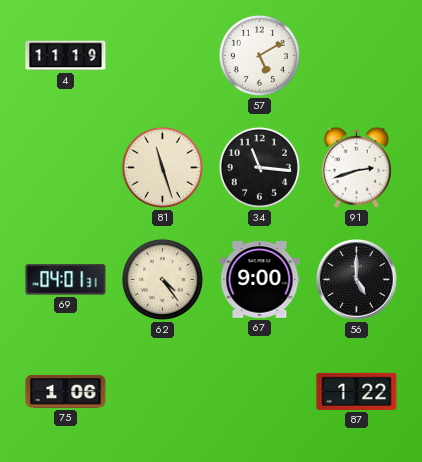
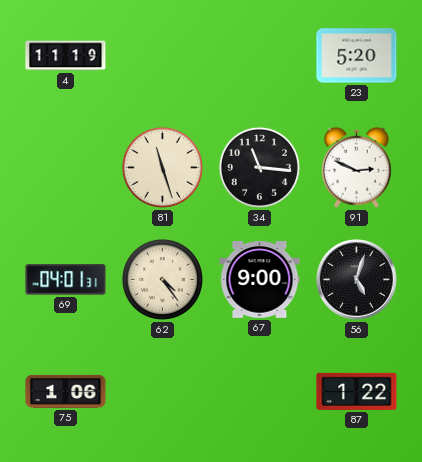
57: 5:10 -> none
23: none -> 5:20
91: 2:42 -> 2:49
56: 5:00 -> 5:03
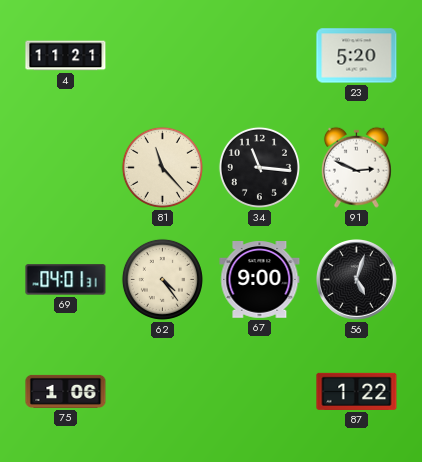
4: 11:19 -> 11:21
81: 11:27 -> 11:23
